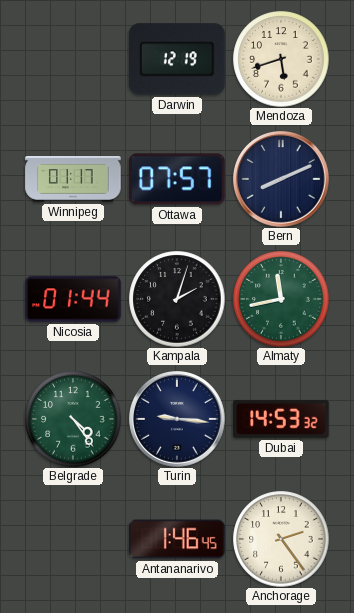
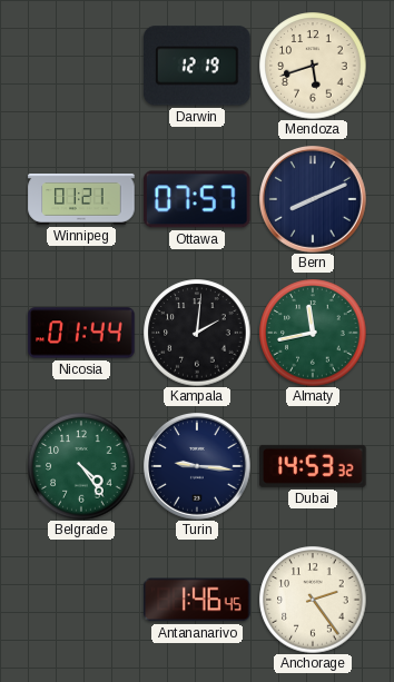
Winnipeg: 01:17 -> 01:21
Kampala: 2:03 -> 2:01
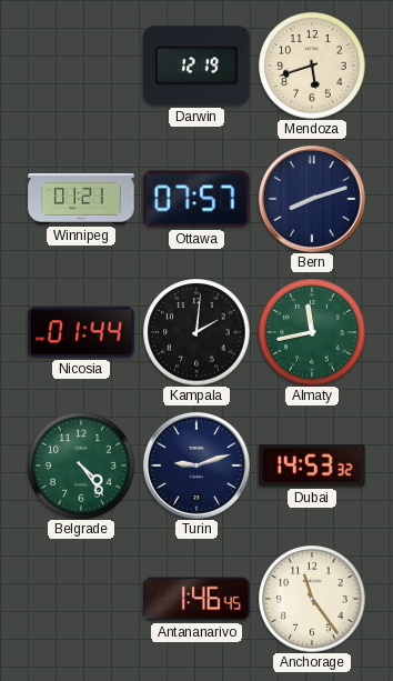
Bern: 8:11 -> 8:12
Turin: 9:16 -> 9:12
Anchorage: 2:24 -> 11:24
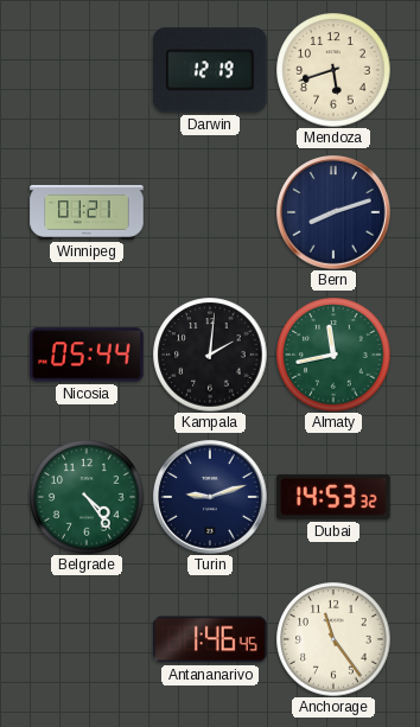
Ottawa: 07:57 -> none
Nicosia: 01:44 -> 05:44
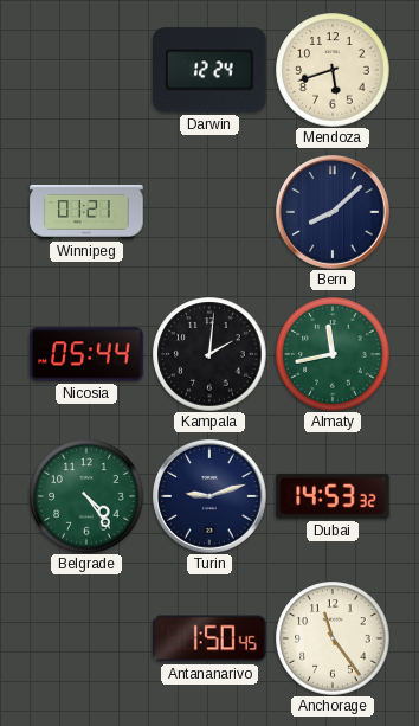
Darwin: 12:19 -> 12:24
Bern: 8:12 -> 8:08
Antananarivo: 1:46 -> 1:50
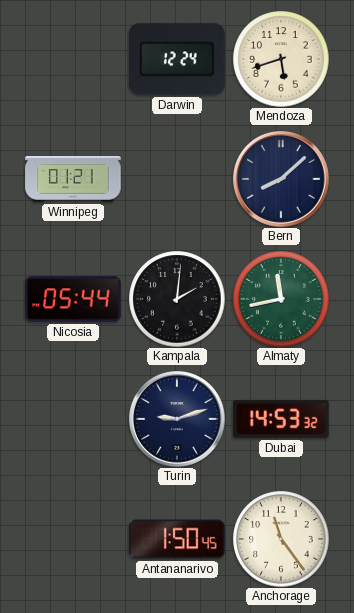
Belgrade: 4:24 -> none
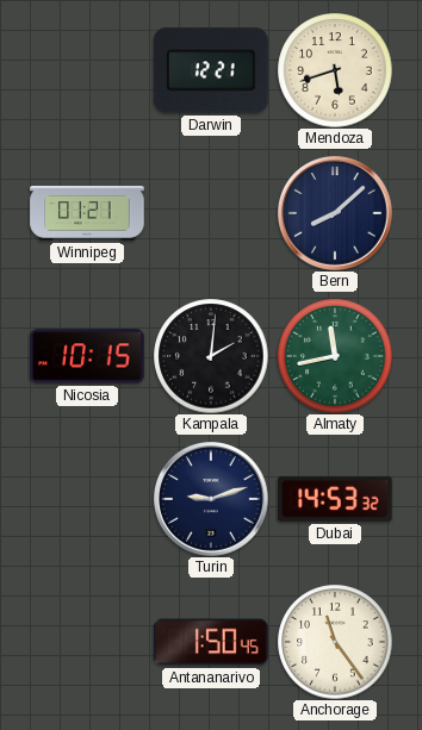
Darwin: 12:24 -> 12:21
Nicosia: 05:44 -> 10:15
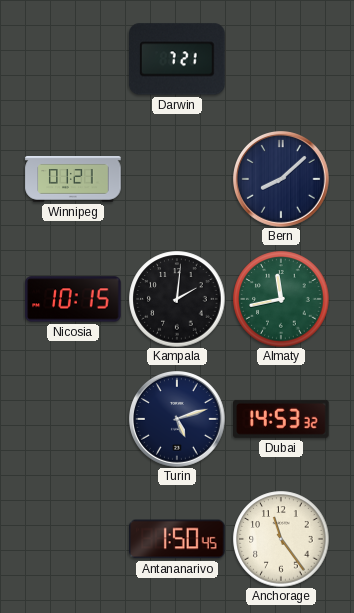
Darwin: 12:21 -> 7:21
Mendoza: 5:42 -> none
Turin: 9:12 -> 5:12
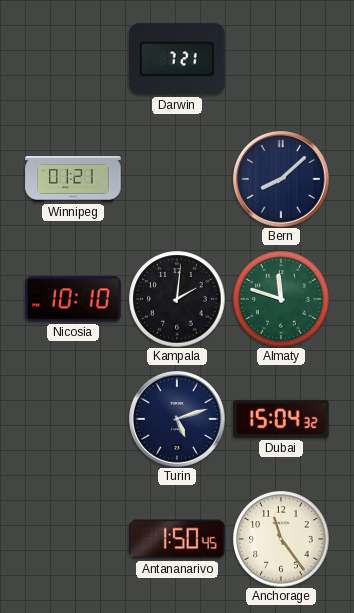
Nicosia: 10:15 -> 10:10
Almaty: 11:43 -> 11:48
Dubai: 14:53 -> 15:04
